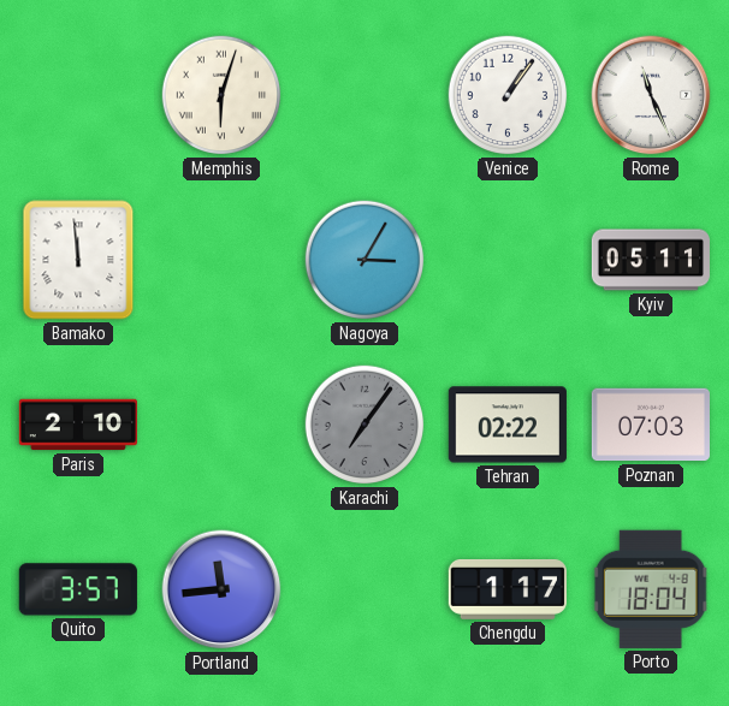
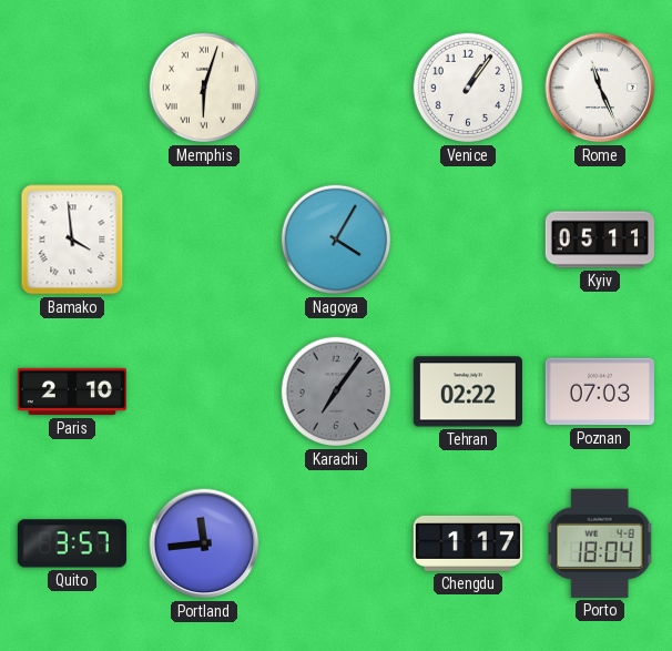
Bamako: 11:59 -> 3:59
Nagoya: 3:05 -> 4:05
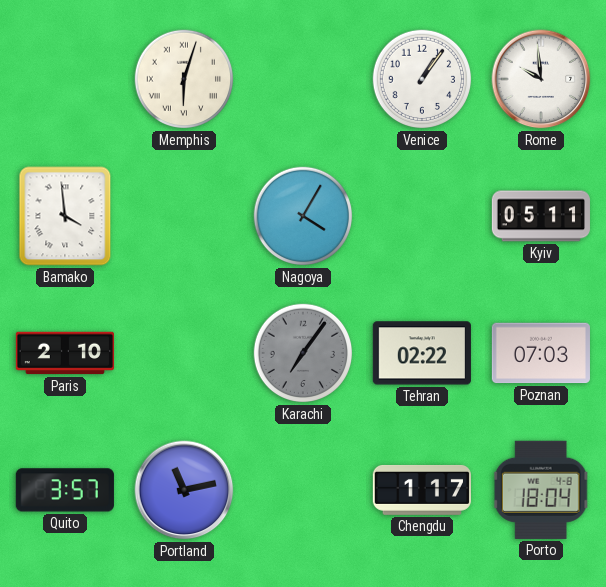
Rome: 11:26 -> 9:59
Portland: 11:44 -> 11:13
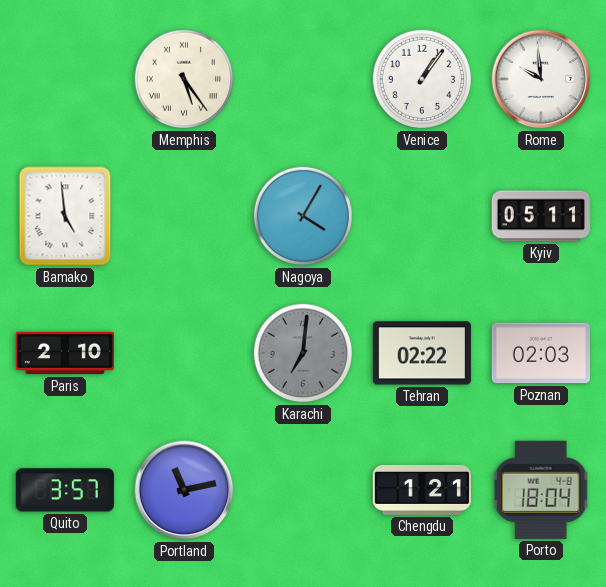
Memphis: 6:03 -> 5:24
Bamako: 3:59 -> 4:59
Karachi: 7:06 -> 7:01
Poznan: 07:03 -> 02:03
Chengdu: 1:17 -> 1:21
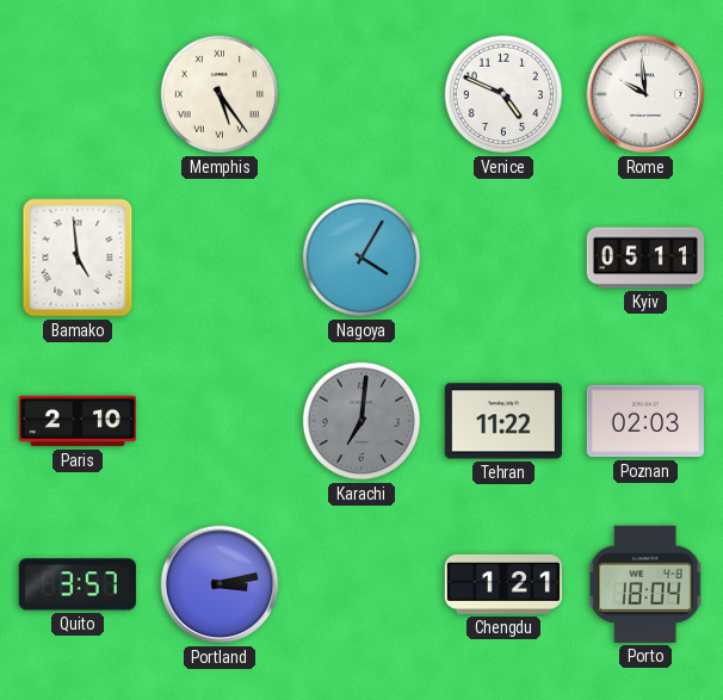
Venice: 1:06 -> 4:49
Tehran: 02:22 -> 11:22
Portland: 11:13 -> 3:13
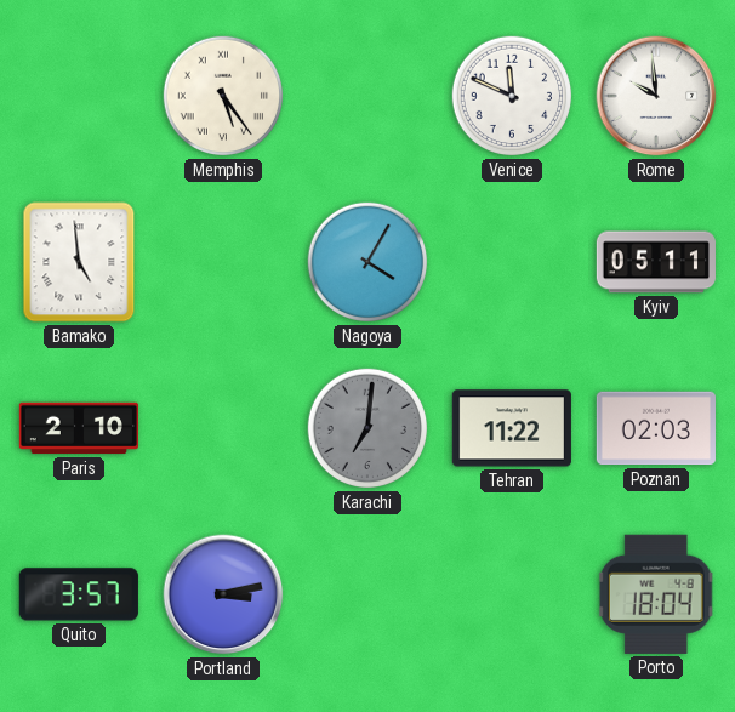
Venice: 4:49 -> 11:49
Chengdu: 1:21 -> none
